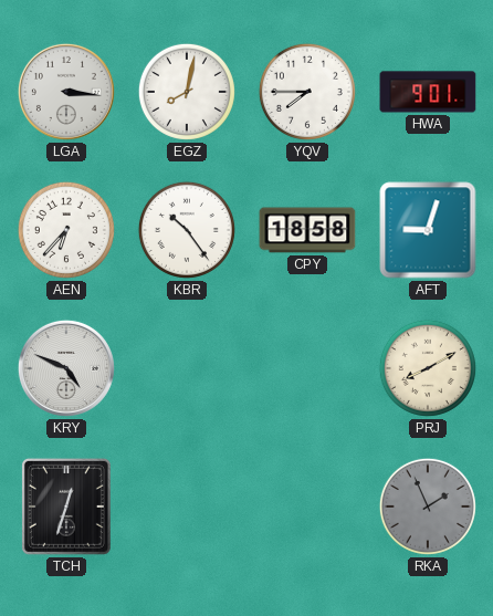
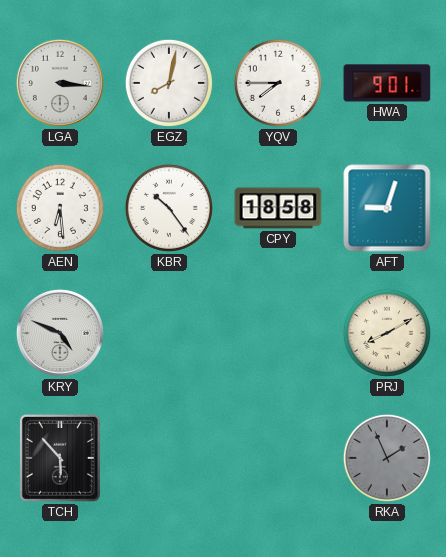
AEN: 6:37 -> 6:29
TCH: 12:33 -> 5:53
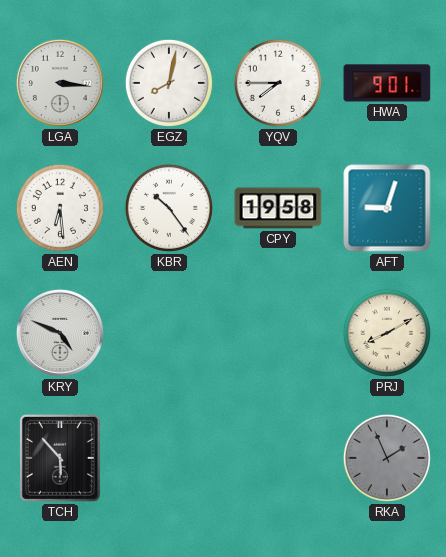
CPY: 18:58 -> 19:58
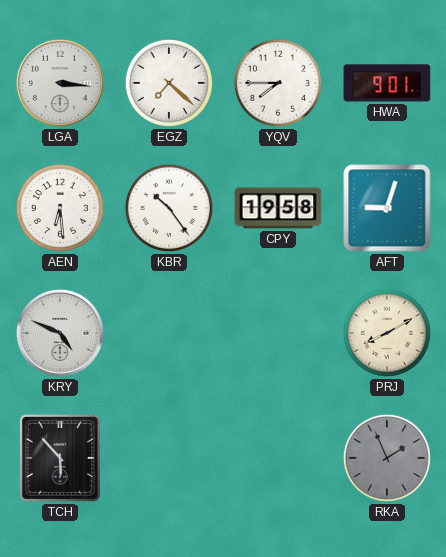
EGZ: 8:02 -> 7:22
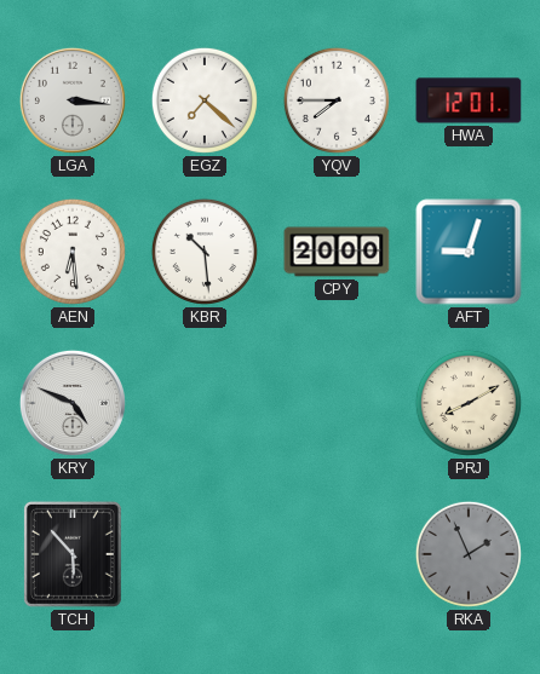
HWA: 9:01 -> 12:01
KBR: 10:24 -> 10:29
CPY: 19:58 -> 20:00
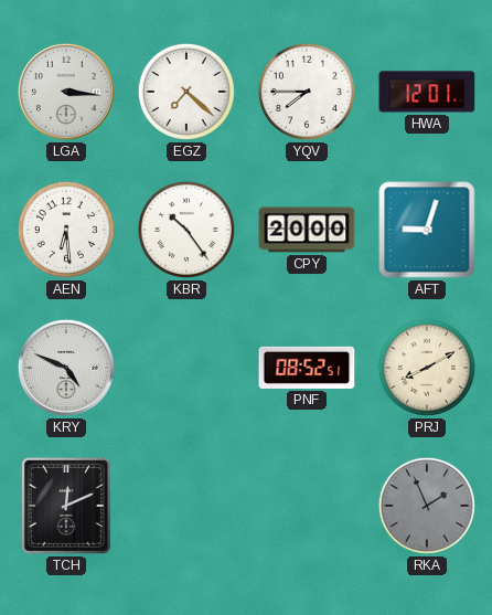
KBR: 10:29 -> 10:24
PNF: none -> 08:52
TCH: 5:53 -> 12:11
